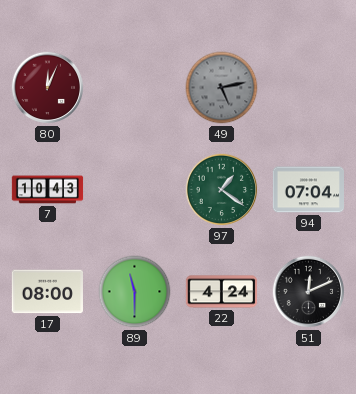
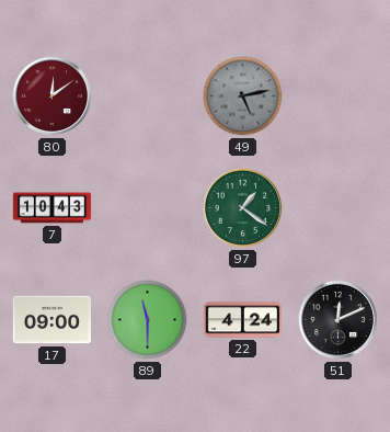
80: 12:04 -> 12:09
94: 07:04 -> none
17: 08:00 -> 09:00
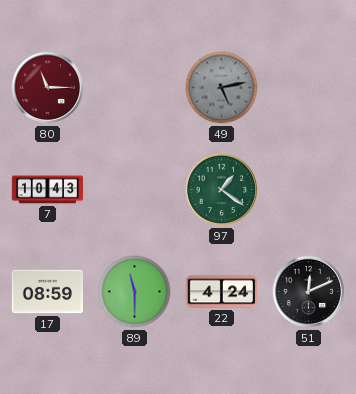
80: 12:09 -> 11:15
17: 09:00 -> 08:59
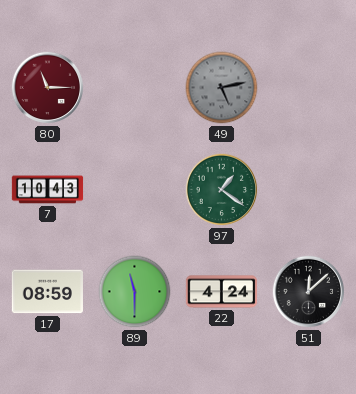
51: 12:11 -> 12:08
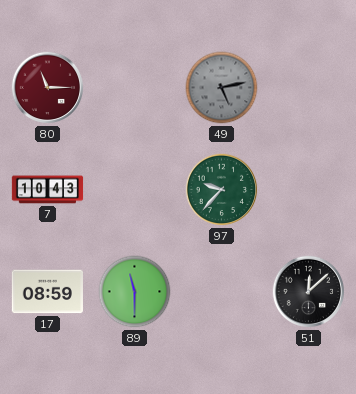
97: 1:21 -> 9:37
22: 4:24 -> none
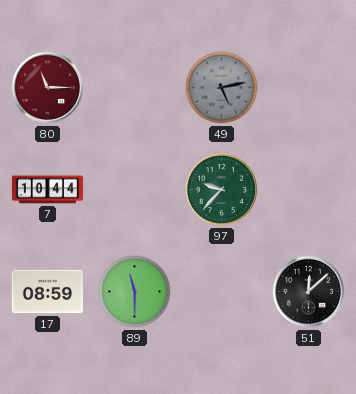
7: 10:43 -> 10:44
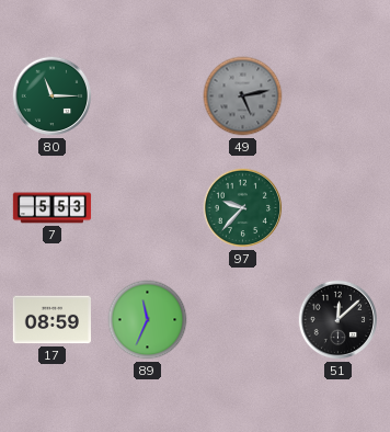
80 dial: burgundy -> green
7: 10:44 -> 5:53
89: 11:30 -> 11:34
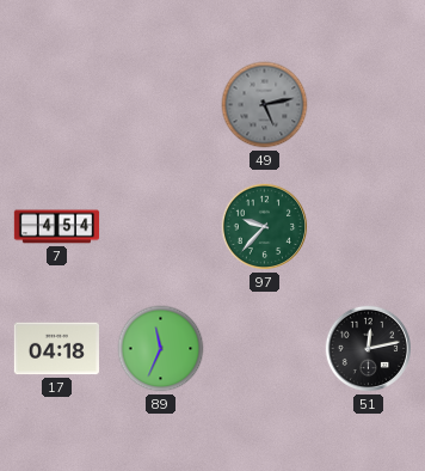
80: 11:15 -> none
7: 5:53 -> 4:54
17: 08:59 -> 04:18
51: 12:08 -> 12:13
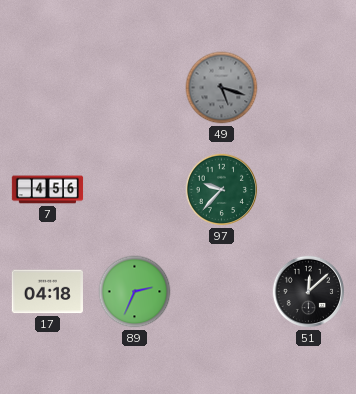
49: 5:13 -> 5:18
7: 4:54 -> 4:56
89: 11:34 -> 2:34
51: 12:13 -> 12:08
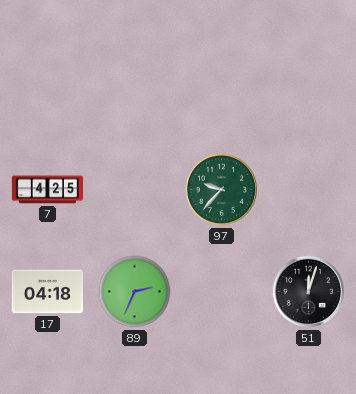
49: 5:18 -> none
7: 4:56 -> 4:25
51: 12:08 -> 12:03
